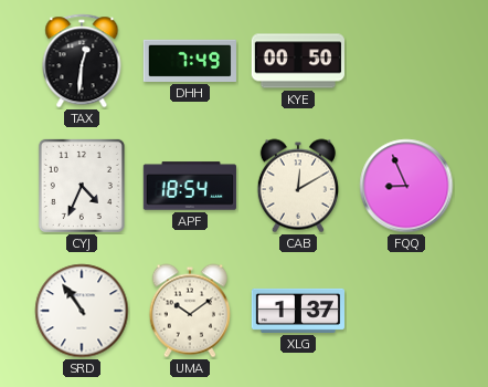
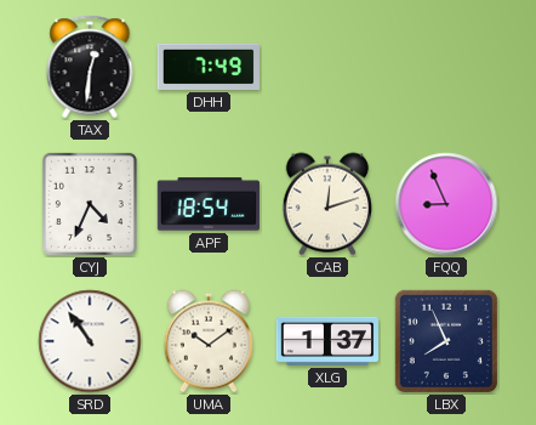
KYE: 00:50 -> none
CAB: 12:10 -> 12:12
LBX: none -> 7:56
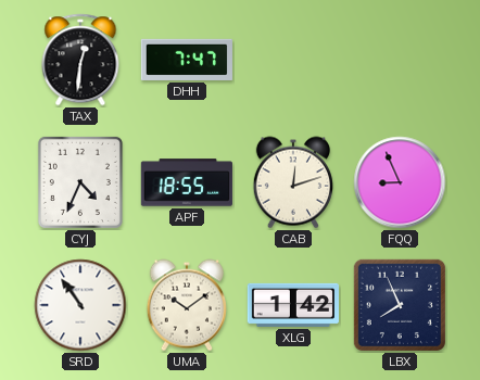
DHH: 7:49 -> 7:47
APF: 18:54 -> 18:55
XLG: 1:37 -> 1:42
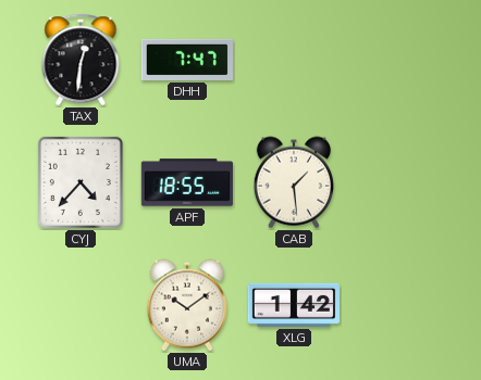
CYJ: 4:34 -> 4:37
CAB: 12:12 -> 1:29
FQQ: 8:56 -> none
SRD: 10:54 -> none
LBX: 7:56 -> none
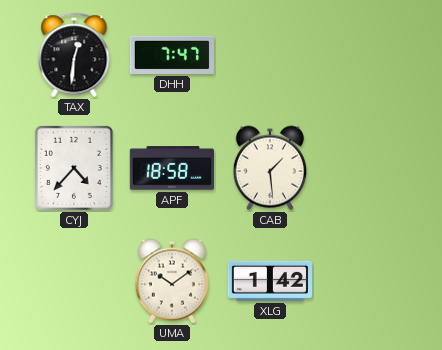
APF: 18:55 -> 18:58
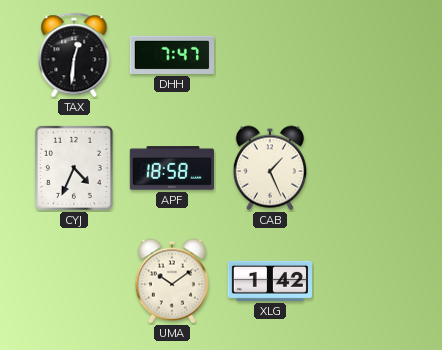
CYJ: 4:37 -> 4:34
CAB: 1:29 -> 1:26
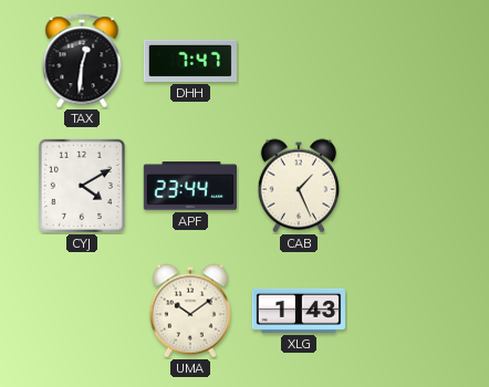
CYJ: 4:34 -> 4:10
APF: 18:58 -> 23:44
XLG: 1:42 -> 1:43
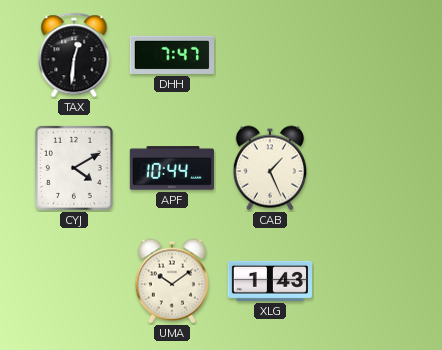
APF: 23:44 -> 10:44
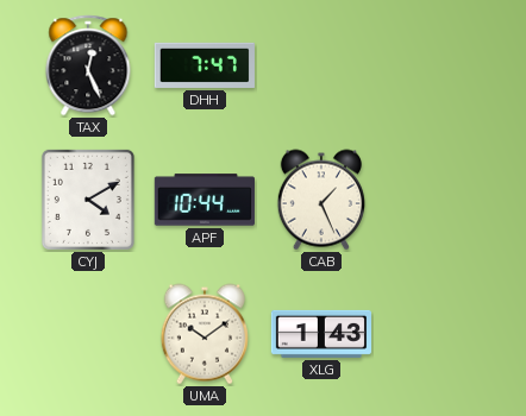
TAX: 12:31 -> 12:26
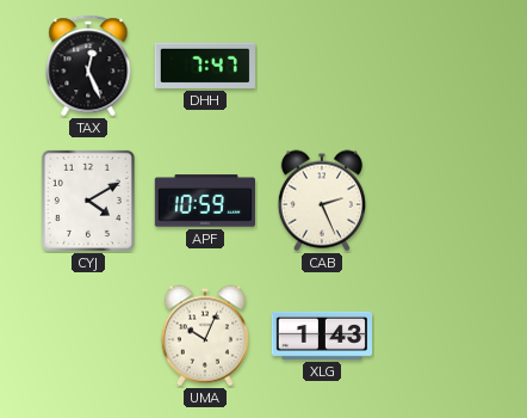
APF: 10:44 -> 10:59
CAB: 1:26 -> 2:26
UMA: 10:09 -> 10:04
